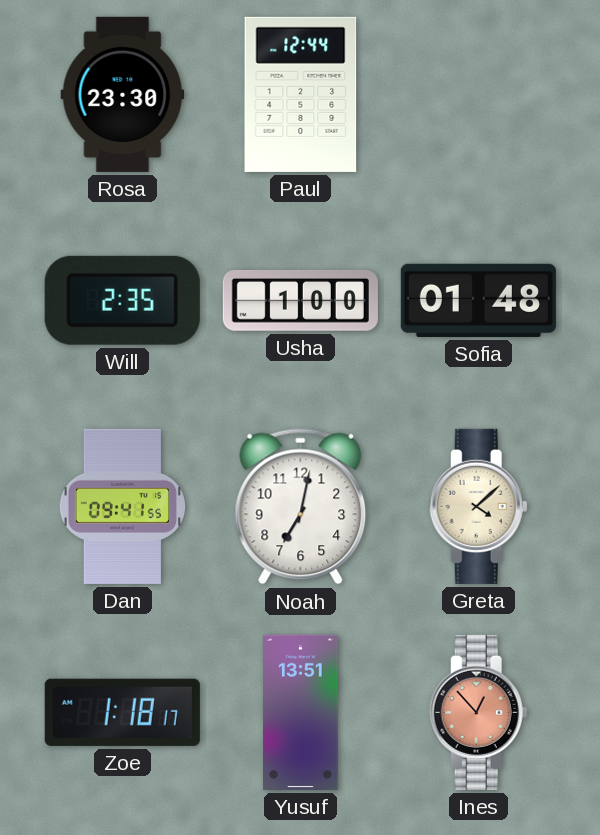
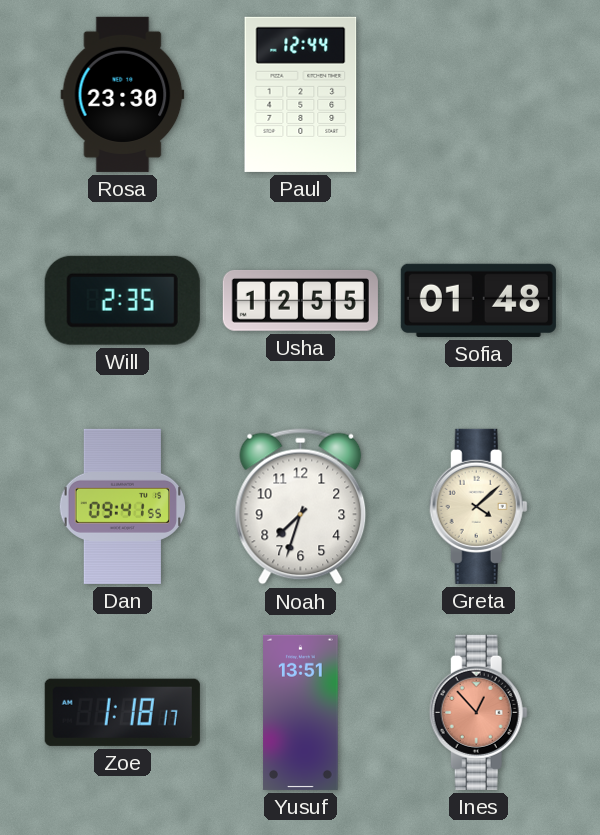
Usha: 1:00 -> 12:55
Noah: 7:02 -> 7:33
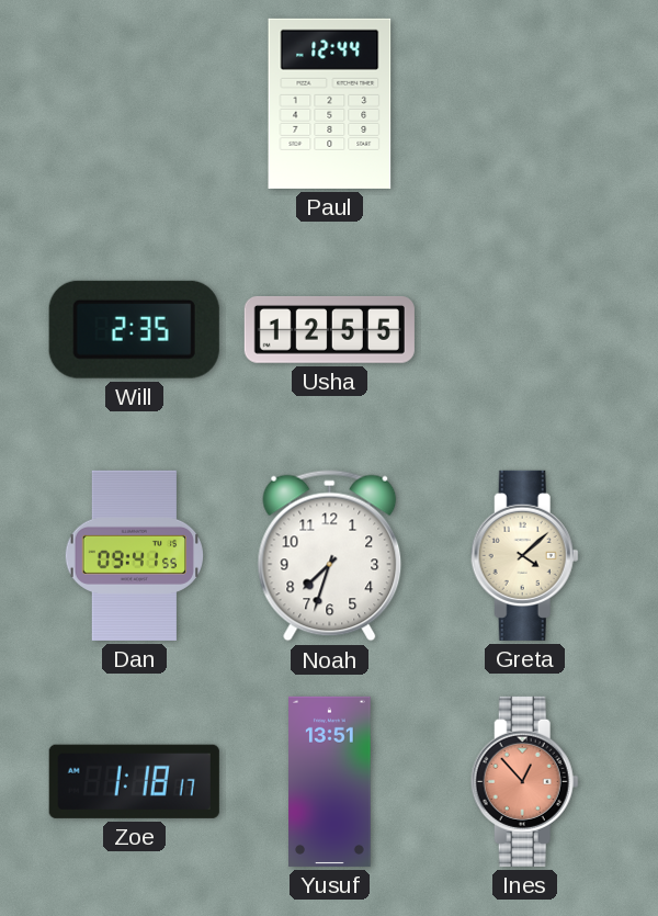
Rosa: 23:30 -> none
Sofia: 01:48 -> none
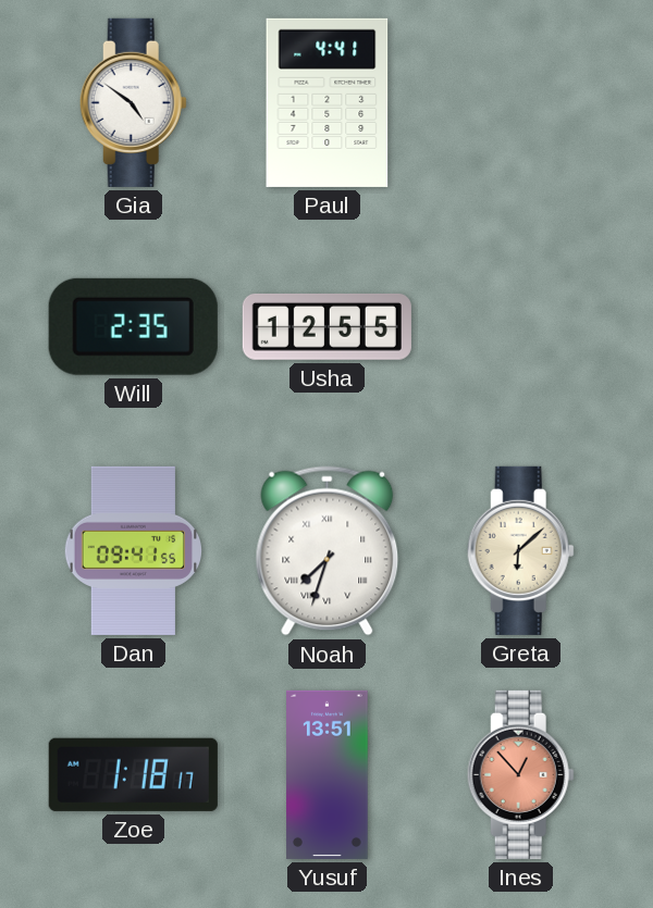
Gia: none -> 4:51
Paul: 12:44 -> 4:41
Noah numerals: Arabic -> Roman
Greta: 4:08 -> 6:08
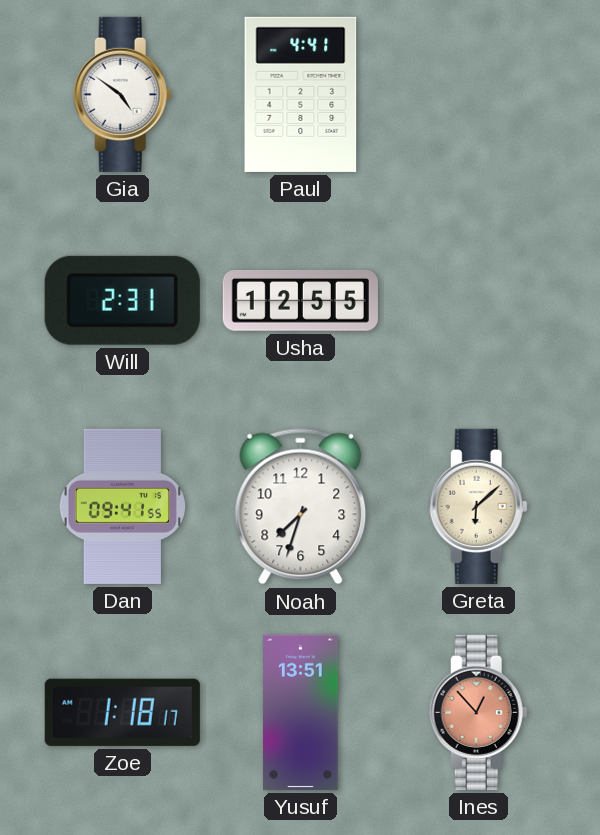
Will: 2:35 -> 2:31
Noah numerals: Roman -> Arabic
